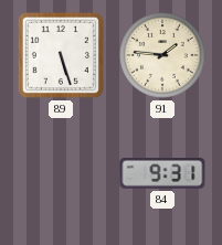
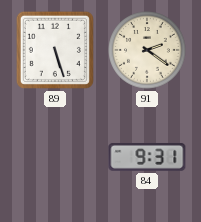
91: 1:46 -> 2:21
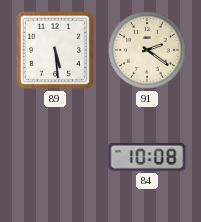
89: 5:27 -> 5:29
84: 9:31 -> 10:08
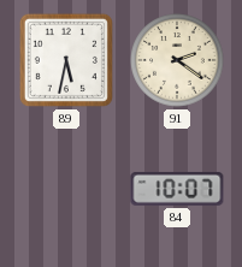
89: 5:29 -> 5:32
84: 10:08 -> 10:07
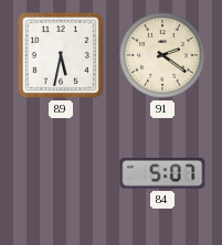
84: 10:07 -> 5:07
